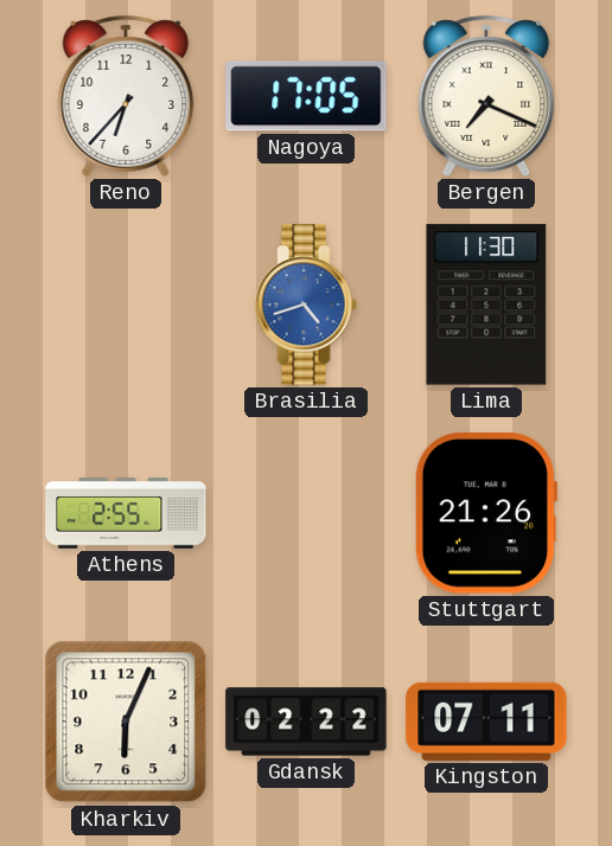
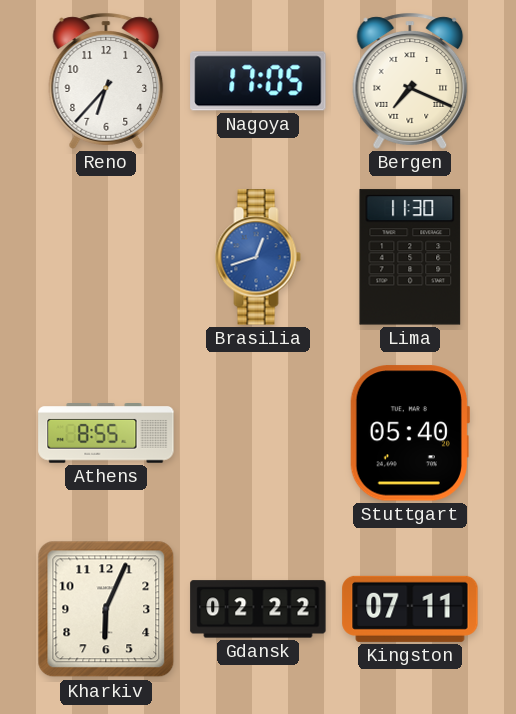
Brasilia: 4:42 -> 12:42
Athens: 2:55 -> 8:55
Stuttgart: 21:26 -> 05:40
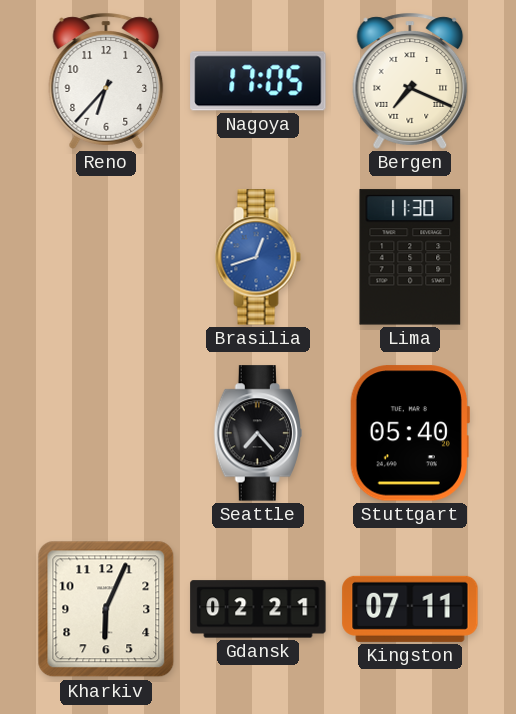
Athens: 8:55 -> none
Seattle: none -> 7:23
Gdansk: 02:22 -> 02:21
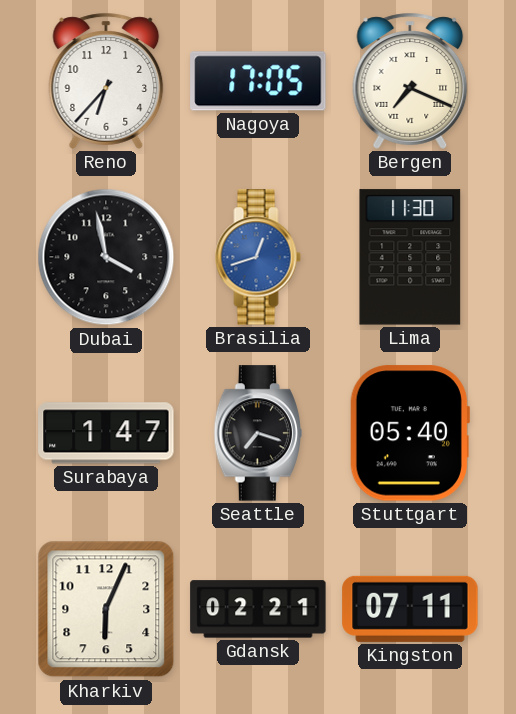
Dubai: none -> 3:58
Surabaya: none -> 1:47
Seattle: 7:23 -> 7:18
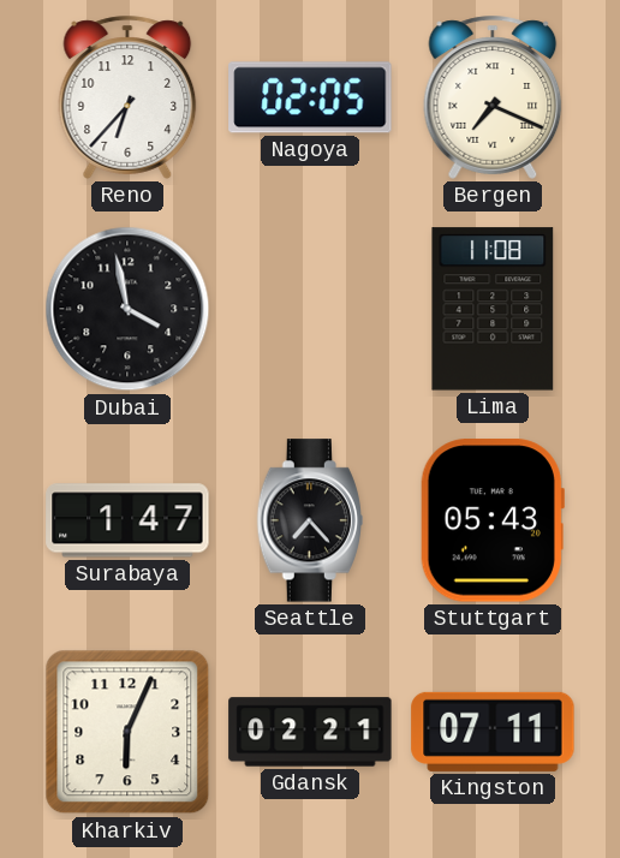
Nagoya: 17:05 -> 02:05
Brasilia: 12:42 -> none
Lima: 11:30 -> 11:08
Seattle: 7:18 -> 7:23
Stuttgart: 05:40 -> 05:43
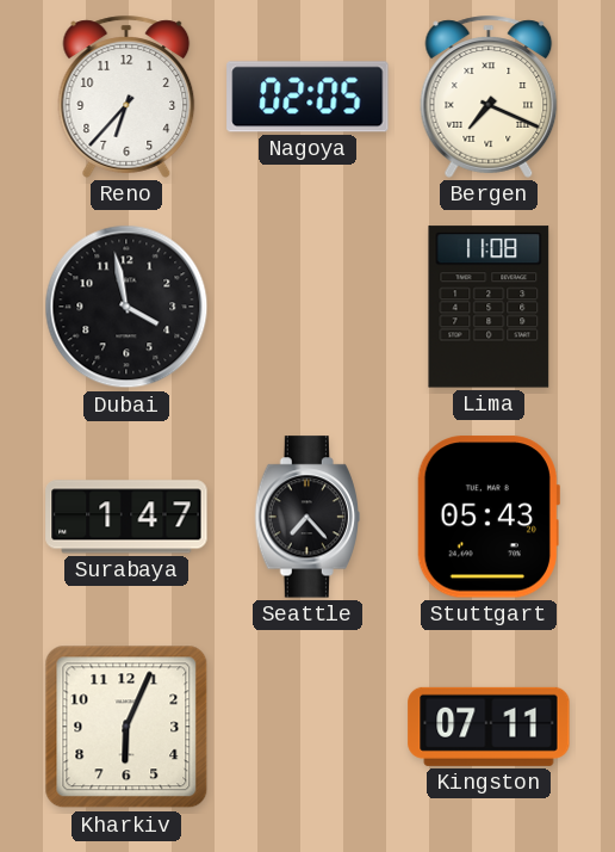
Gdansk: 02:21 -> none
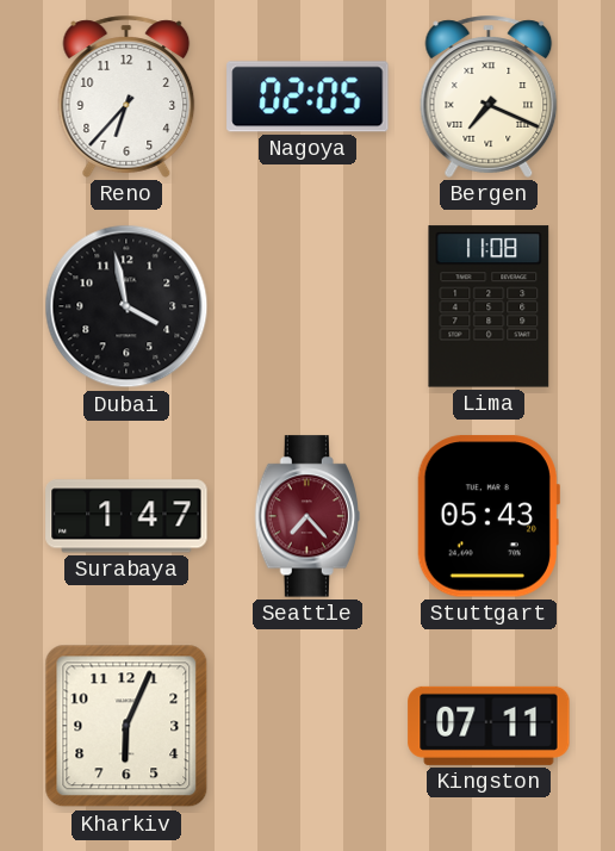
Seattle dial: black -> burgundy
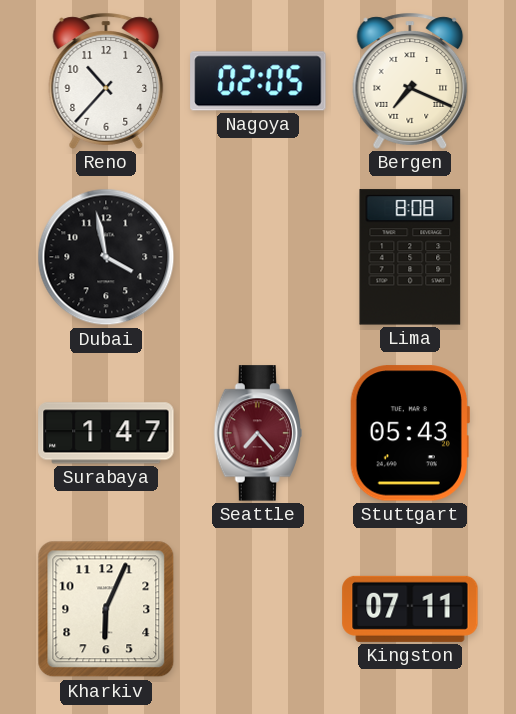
Reno: 6:37 -> 10:37
Lima: 11:08 -> 8:08
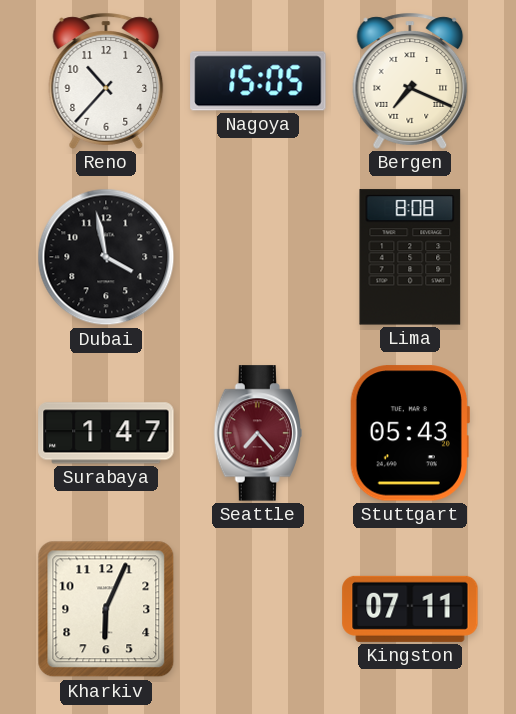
Nagoya: 02:05 -> 15:05
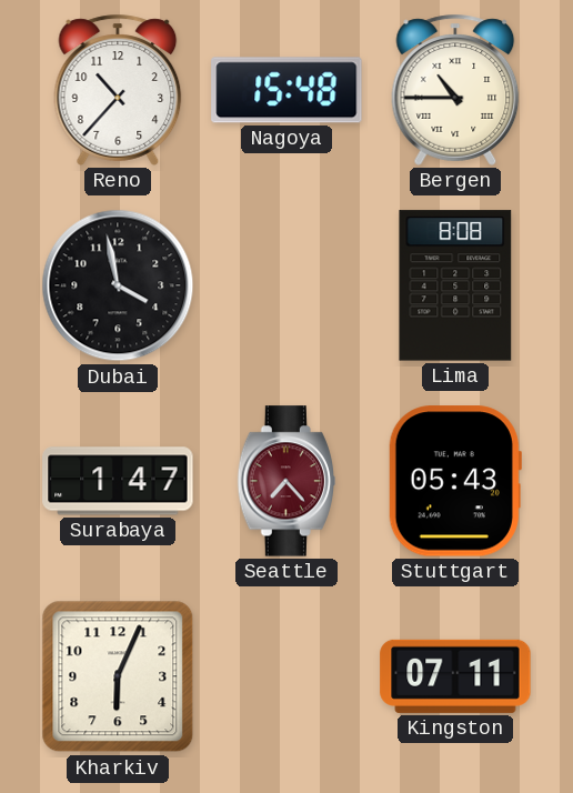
Nagoya: 15:05 -> 15:48
Bergen: 7:19 -> 10:45
